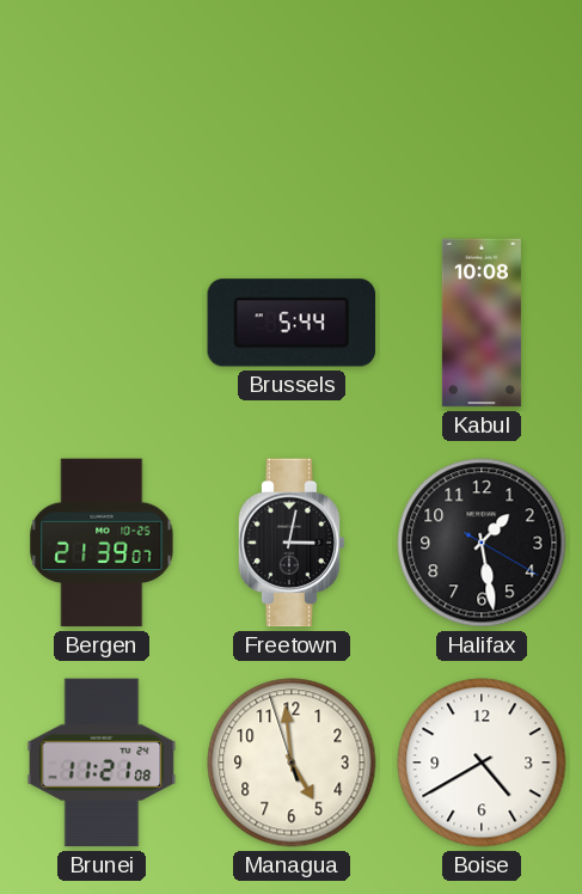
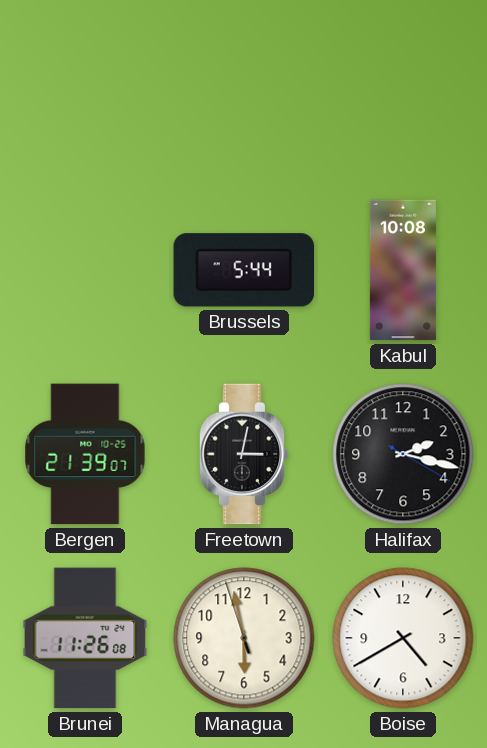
Halifax: 1:28 -> 2:17
Brunei: 11:21 -> 11:26
Managua: 4:58 -> 5:57
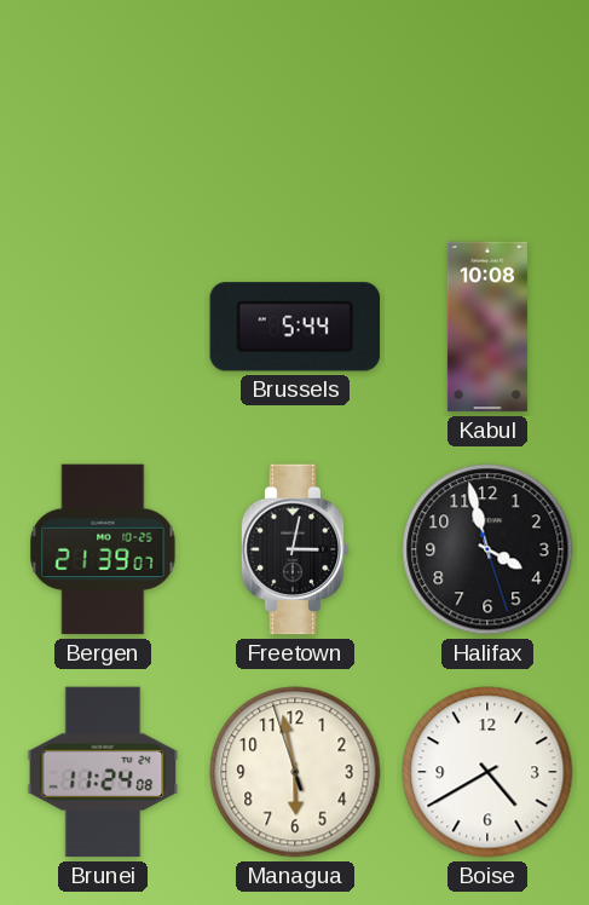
Halifax: 2:17 -> 3:57
Brunei: 11:26 -> 11:24
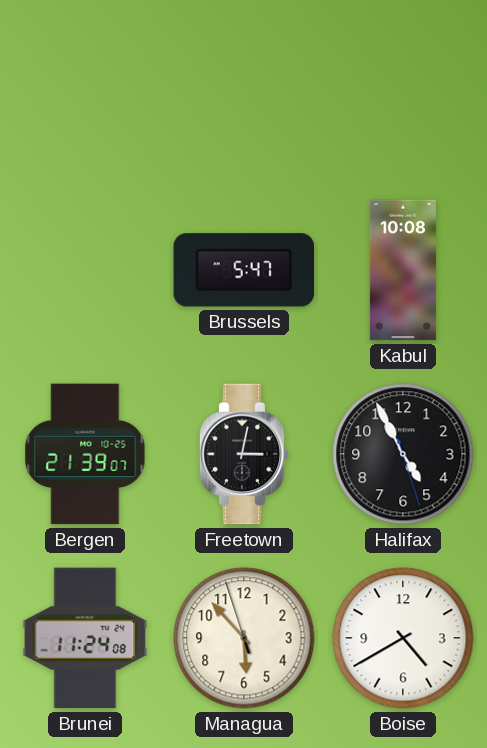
Brussels: 5:44 -> 5:47
Halifax: 3:57 -> 4:55
Managua: 5:57 -> 5:52
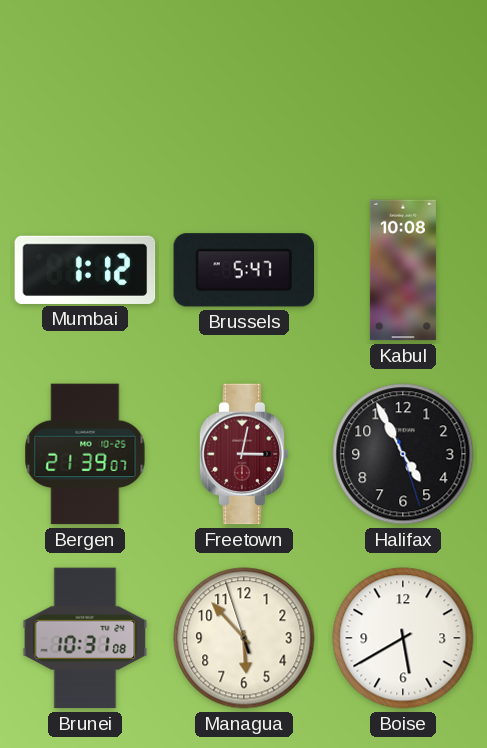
Mumbai: none -> 1:12
Freetown dial: black -> burgundy
Brunei: 11:24 -> 10:31
Boise: 4:40 -> 5:40
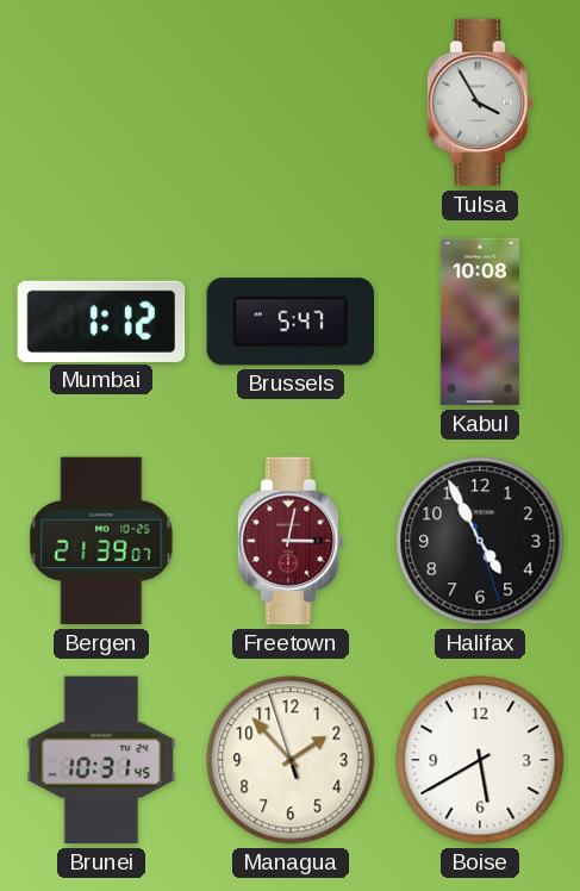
Tulsa: none -> 3:55
Brunei: 10:31:08 -> 10:31:45
Managua: 5:52 -> 1:52
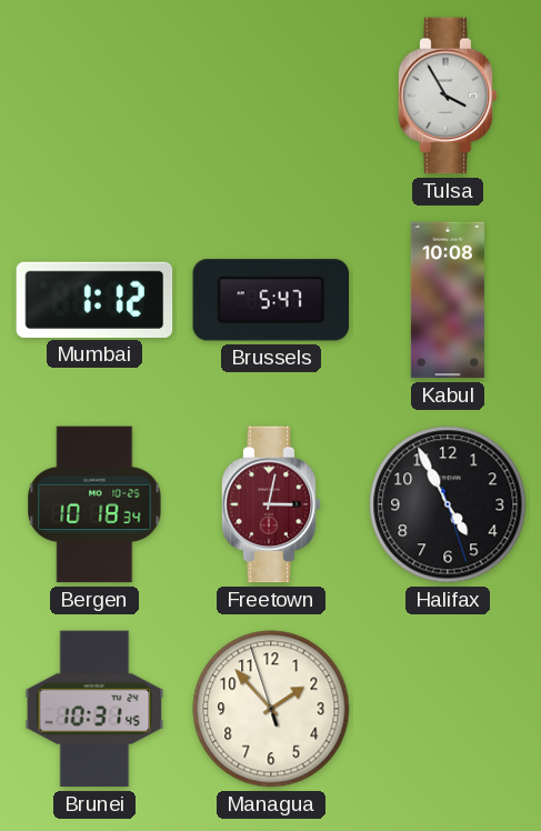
Bergen: 21:39 -> 10:18
Boise: 5:40 -> none
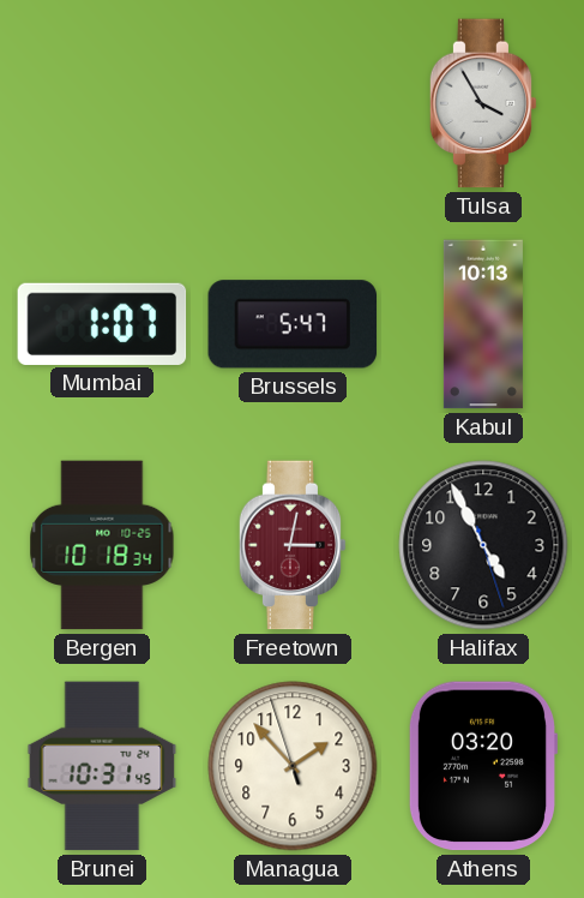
Mumbai: 1:12 -> 1:07
Kabul: 10:08 -> 10:13
Athens: none -> 03:20
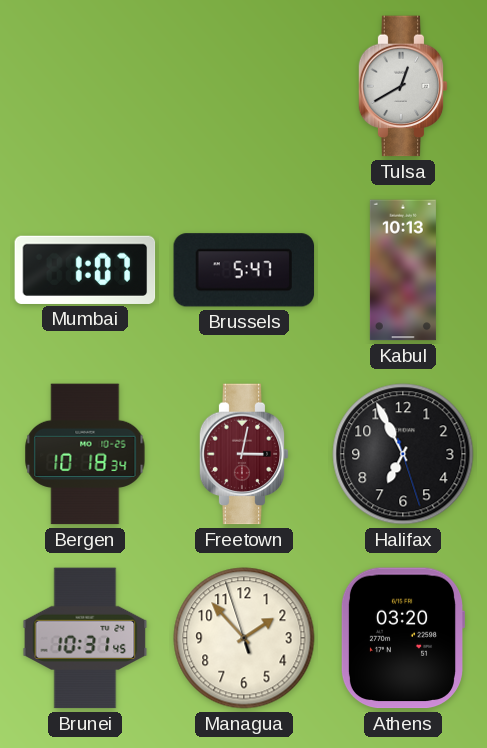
Tulsa: 3:55 -> 12:40
Halifax: 4:55 -> 6:55
